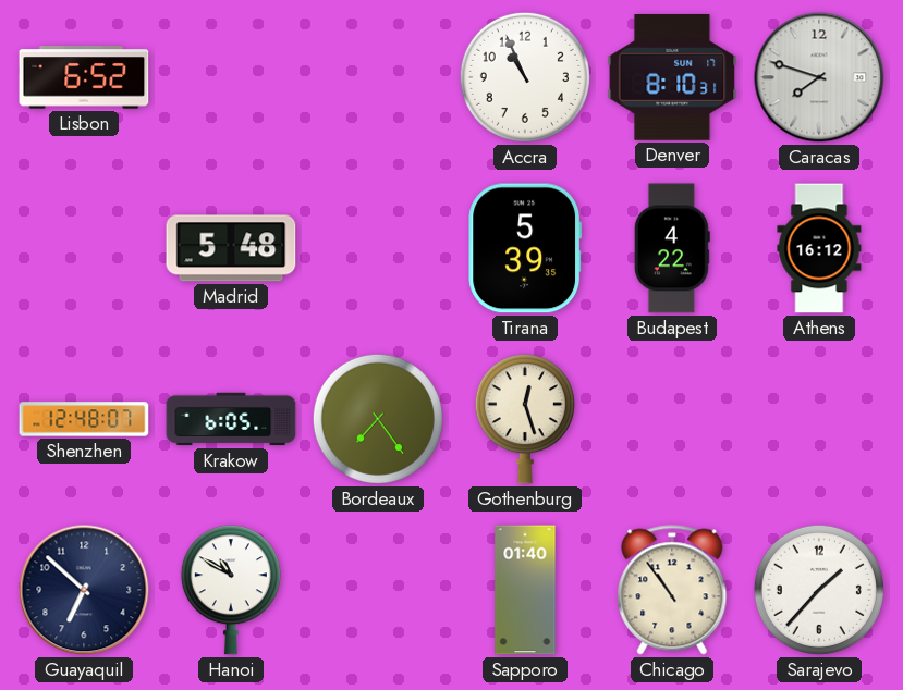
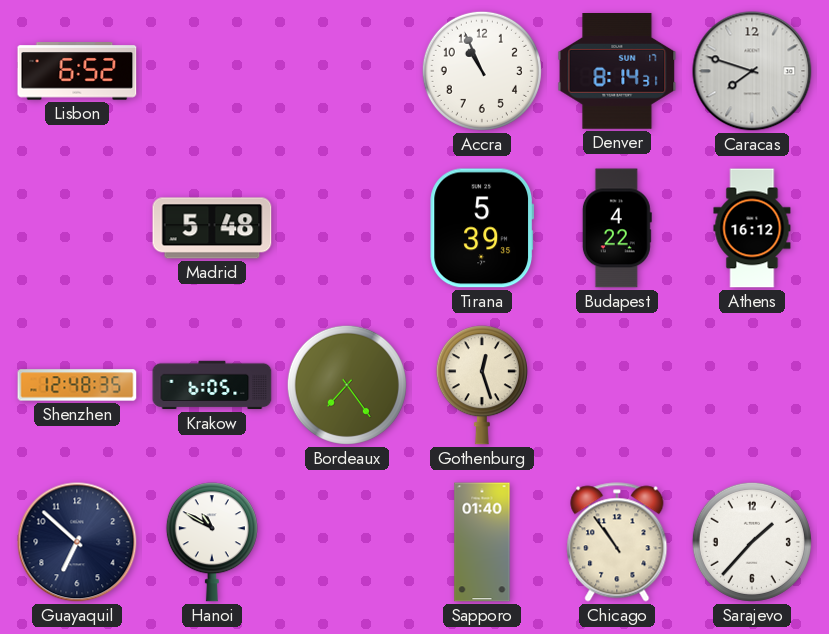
Denver: 8:10 -> 8:14
Shenzhen: 12:48:07 -> 12:48:35
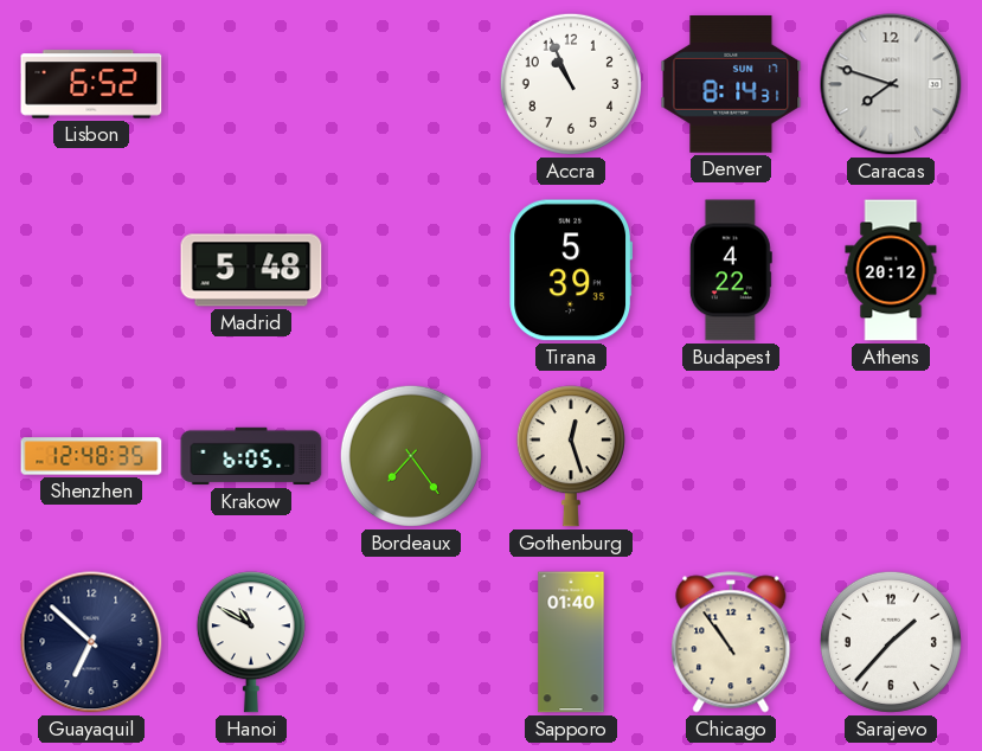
Athens: 16:12 -> 20:12
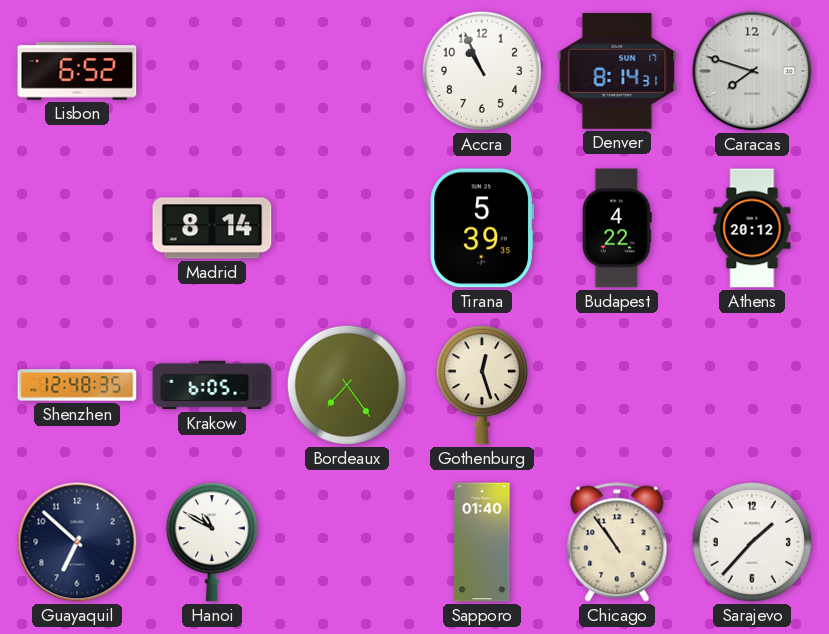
Madrid: 5:48 -> 8:14
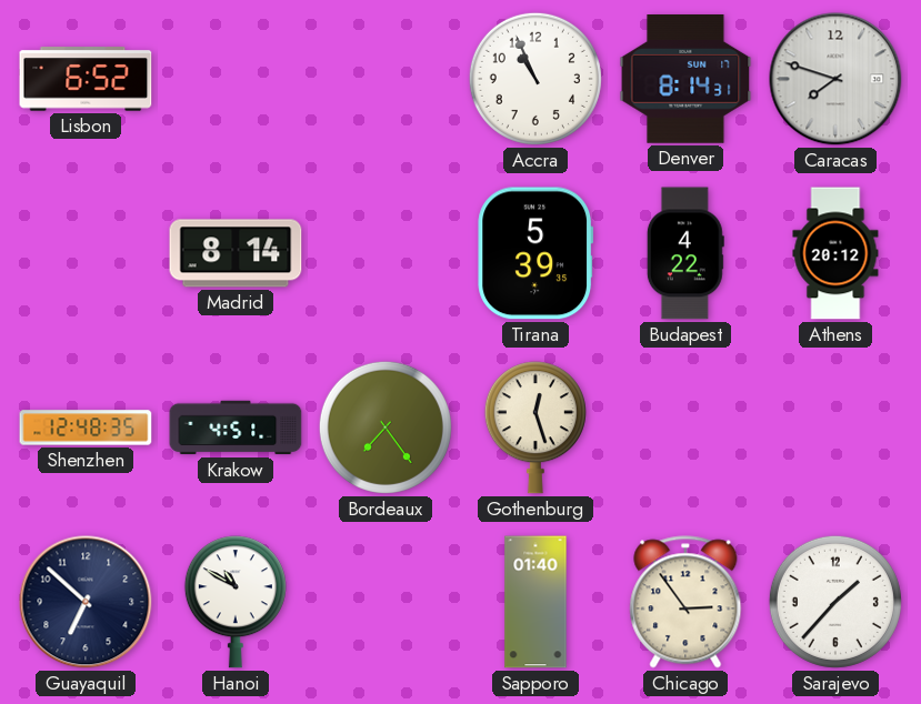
Krakow: 6:05 -> 4:51
Chicago: 10:54 -> 2:54
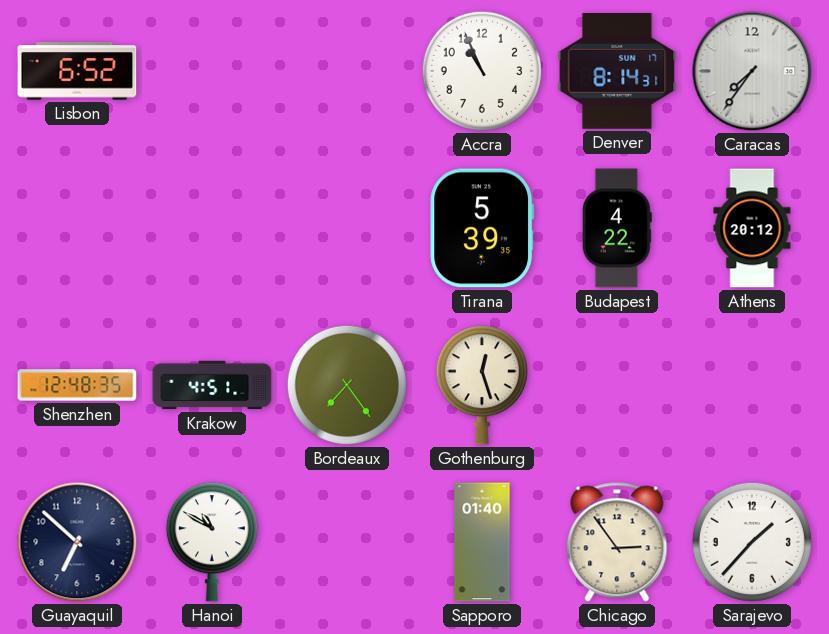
Caracas: 7:48 -> 7:36
Madrid: 8:14 -> none
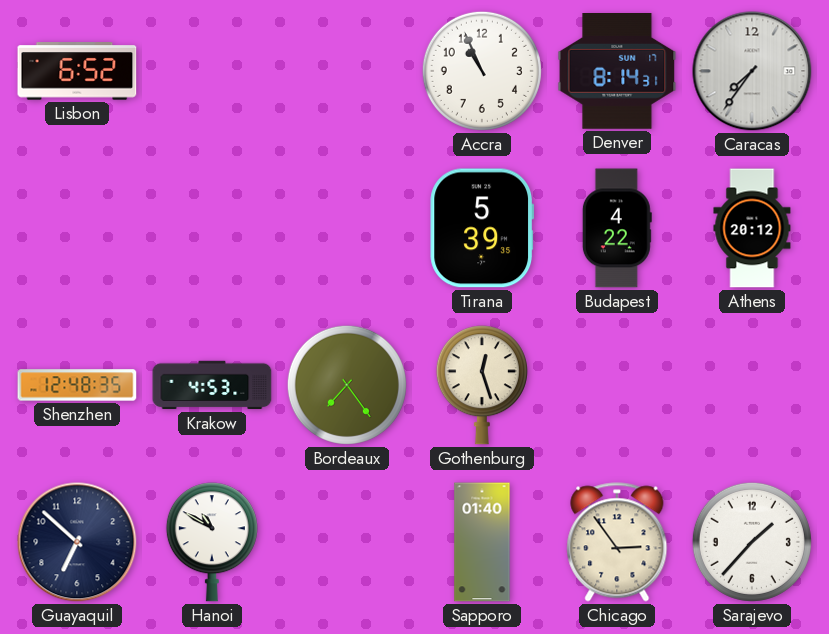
Krakow: 4:51 -> 4:53
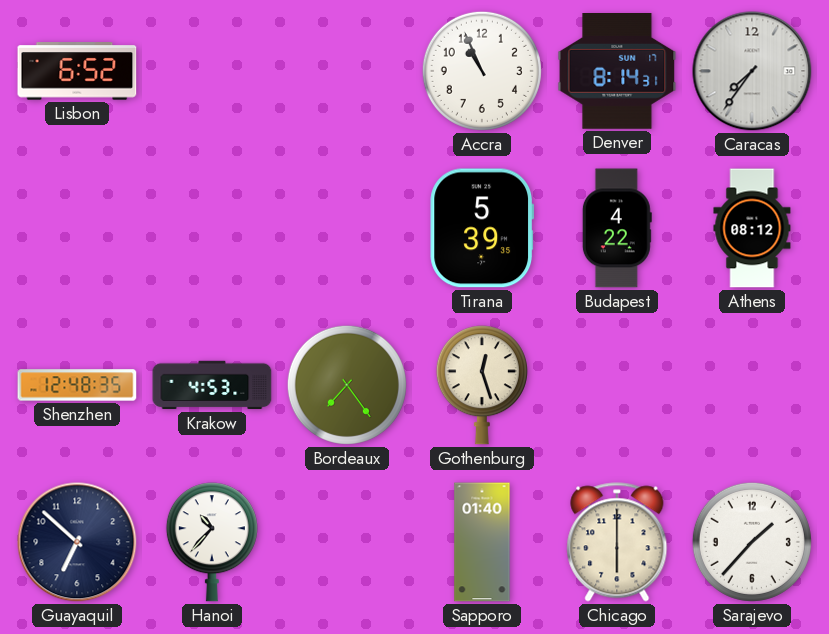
Athens: 20:12 -> 08:12
Hanoi: 10:50 -> 10:37
Chicago: 2:54 -> 6:00
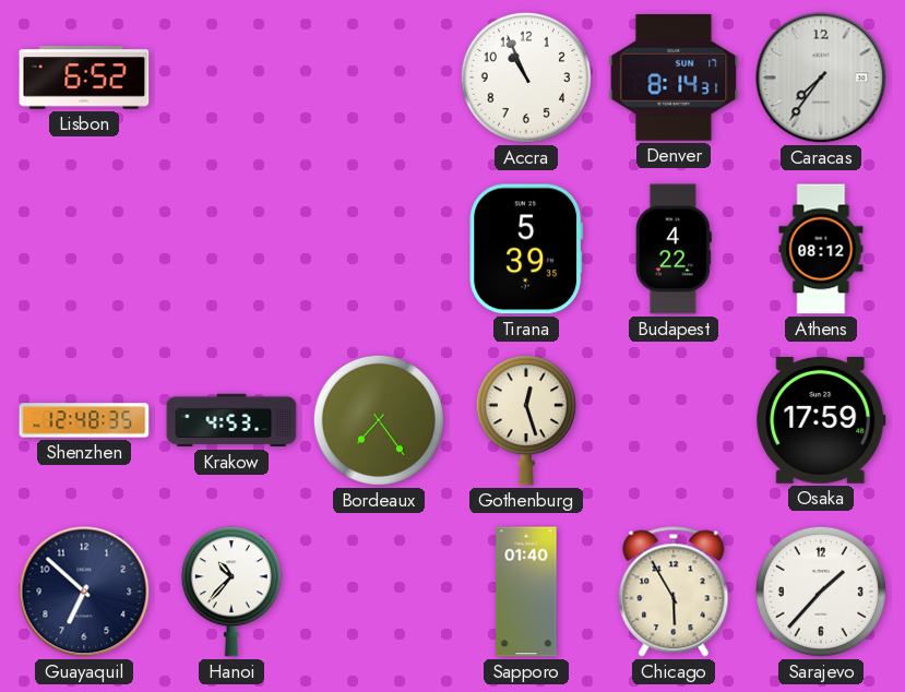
Osaka: none -> 17:59
Chicago: 6:00 -> 5:55
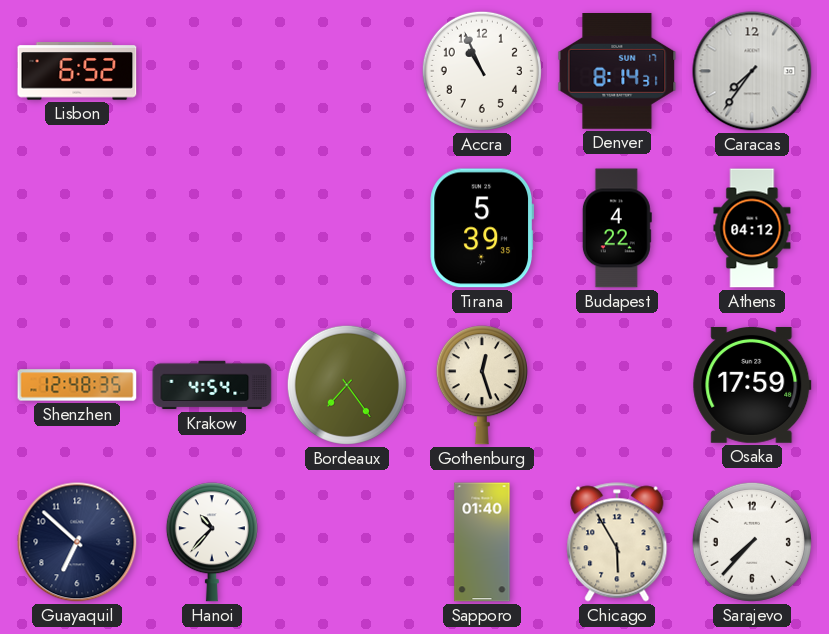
Athens: 08:12 -> 04:12
Krakow: 4:53 -> 4:54
Sarajevo: 1:37 -> 7:37
